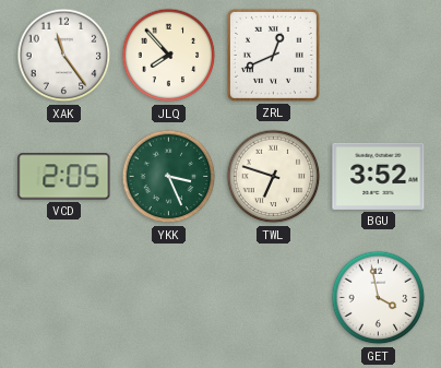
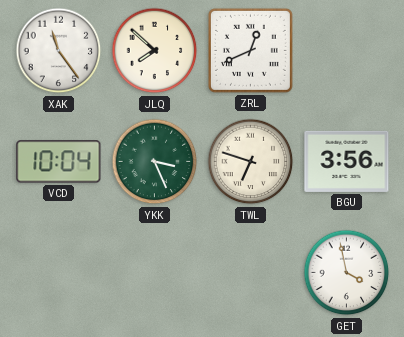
JLQ: 7:53 -> 7:52
VCD: 2:05 -> 10:04
BGU: 3:52 -> 3:56
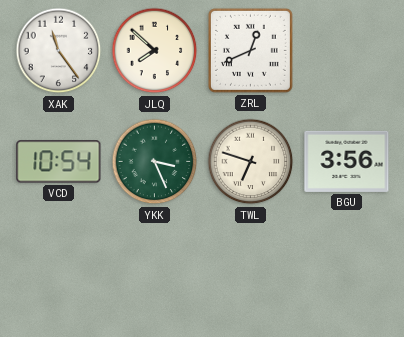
VCD: 10:04 -> 10:54
GET: 3:58 -> none
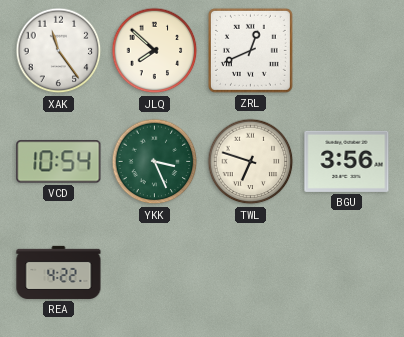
REA: none -> 4:22
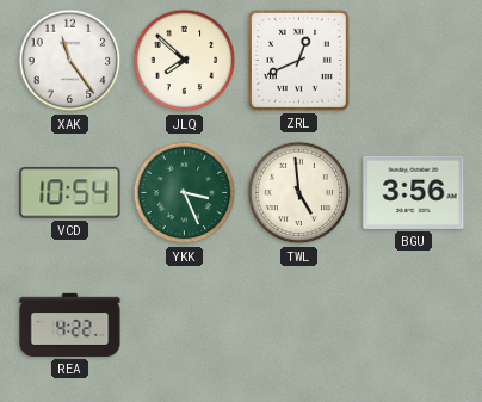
TWL: 6:48 -> 4:59
